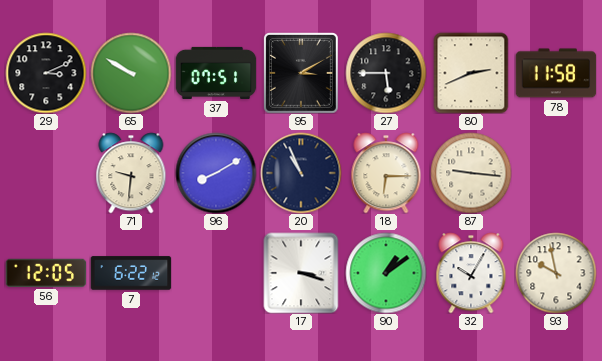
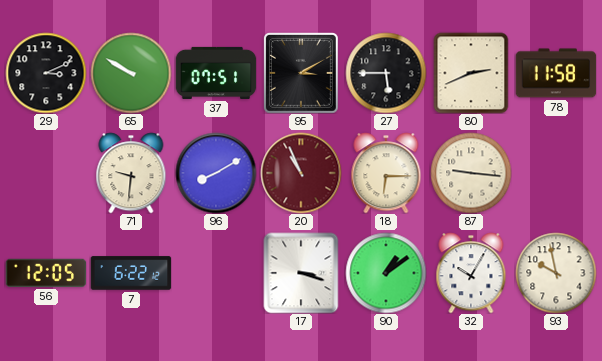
20 dial: navy -> burgundy
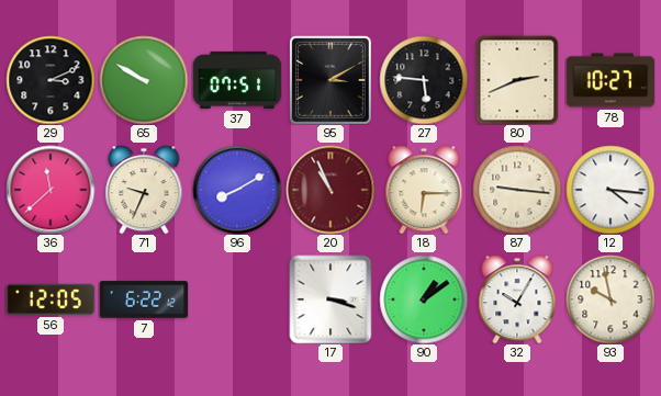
27: 5:45 -> 5:46
78: 11:58 -> 10:27
36: none -> 11:38
71: 9:31 -> 9:34
12: none -> 4:16
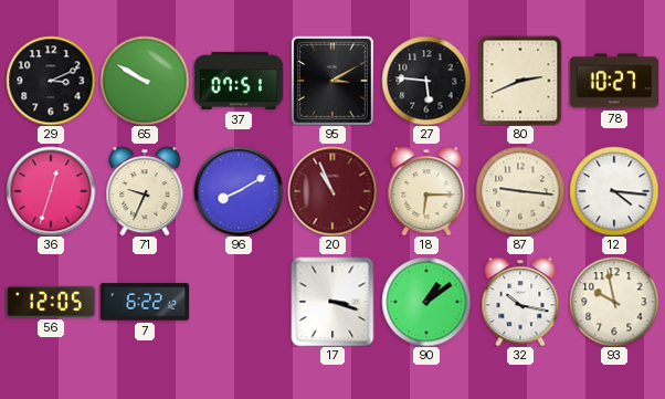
36: 11:38 -> 12:33
32: 10:05 -> 10:17
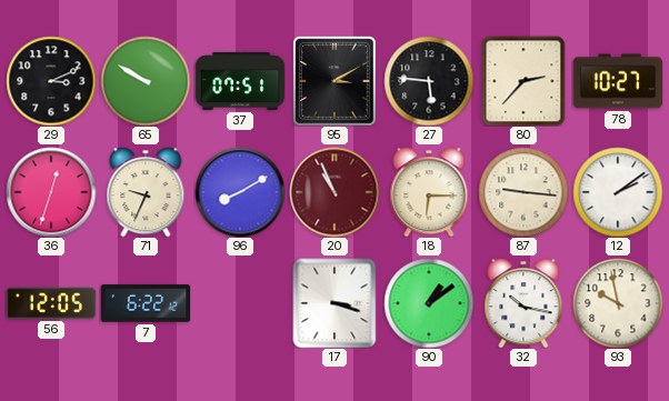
80: 2:41 -> 2:37
12: 4:16 -> 2:09
